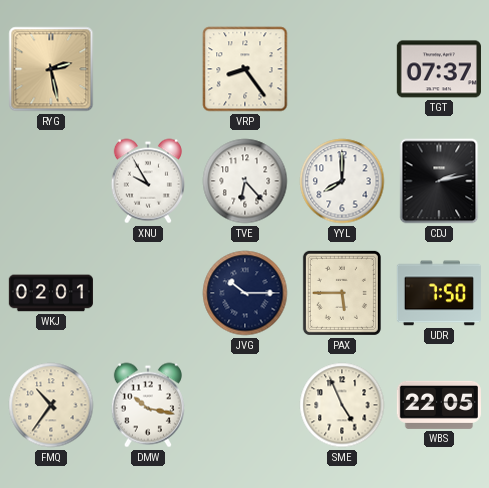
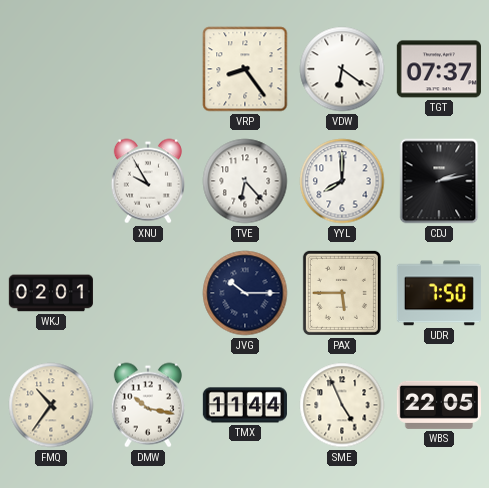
RYG: 2:28 -> none
VDW: none -> 6:21
TMX: none -> 11:44
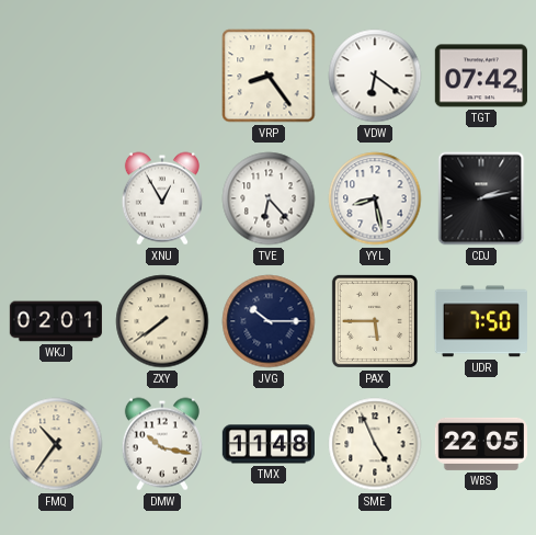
TGT: 07:37 -> 07:42
XNU: 9:55 -> 12:55
YYL: 8:00 -> 8:28
ZXY: none -> 7:39
TMX: 11:44 -> 11:48
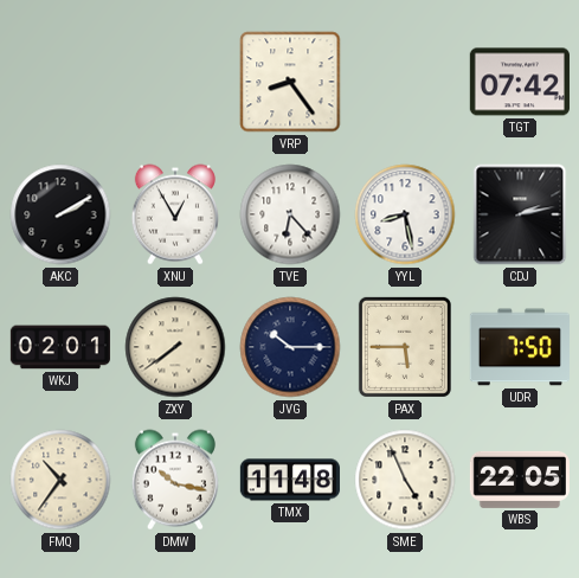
VDW: 6:21 -> none
AKC: none -> 2:10
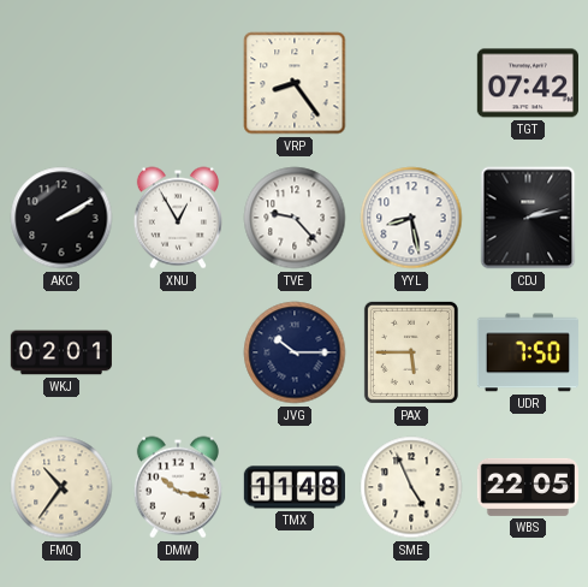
TVE: 6:23 -> 9:23
ZXY: 7:39 -> none
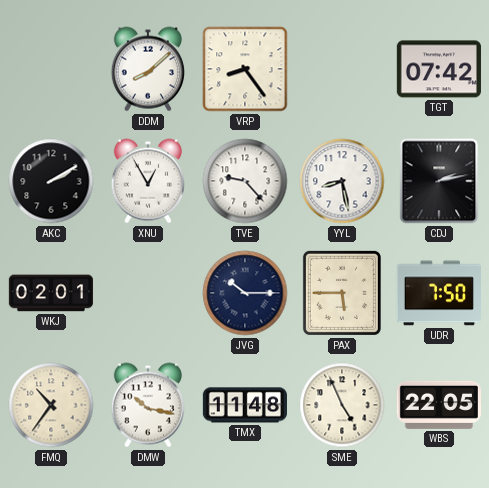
DDM: none -> 8:08
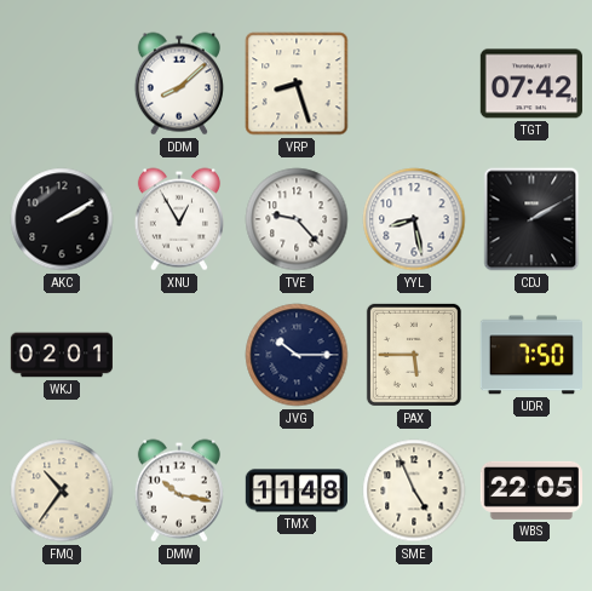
VRP: 8:24 -> 8:27
CDJ: 2:13 -> 2:10
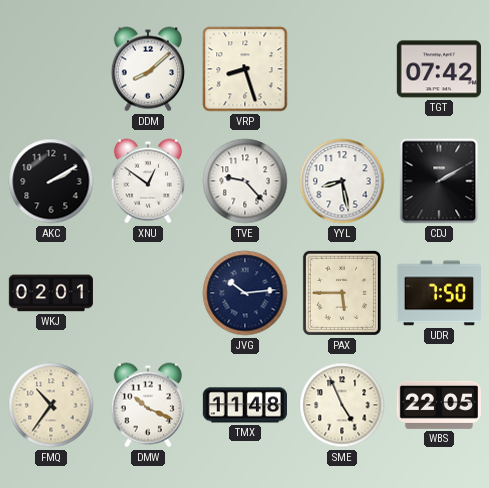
XNU: 12:55 -> 12:51
JVG: 10:15 -> 10:14
DMW: 10:17 -> 10:19
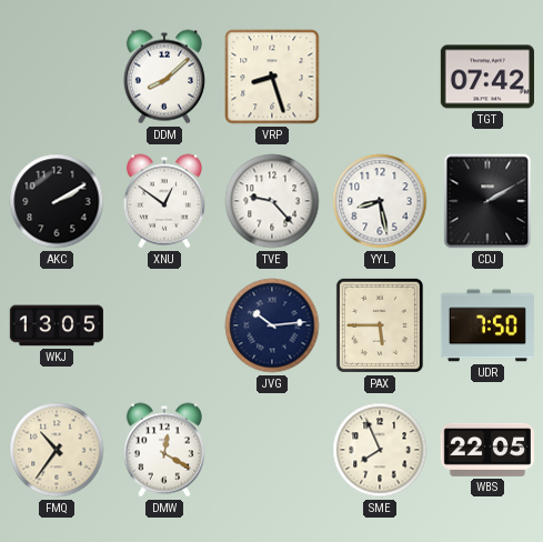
WKJ: 02:01 -> 13:05
DMW: 10:19 -> 12:20
TMX: 11:48 -> none
SME: 4:56 -> 7:56
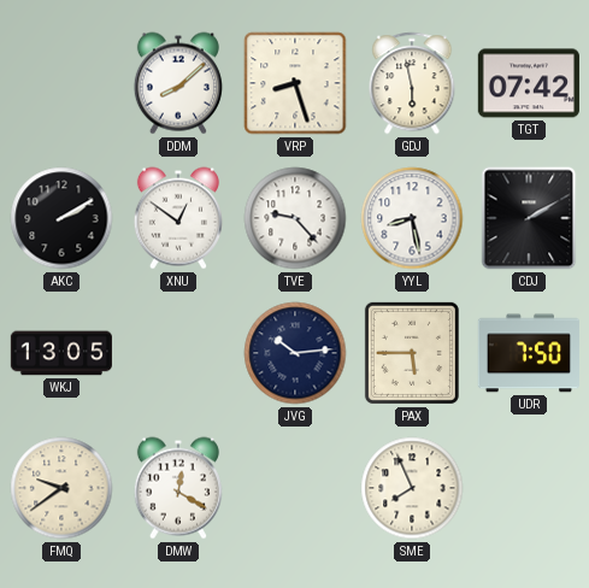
GDJ: none -> 5:58
FMQ: 10:36 -> 9:39
WBS: 22:05 -> none
